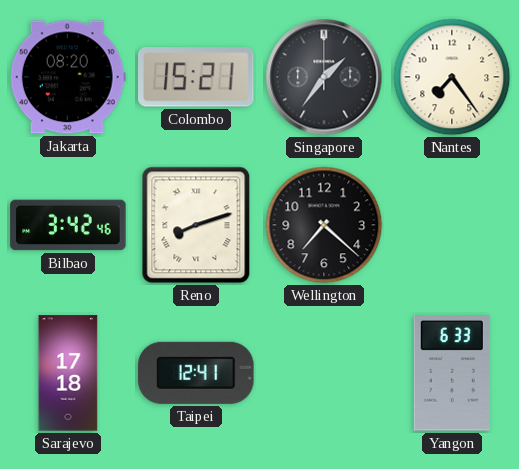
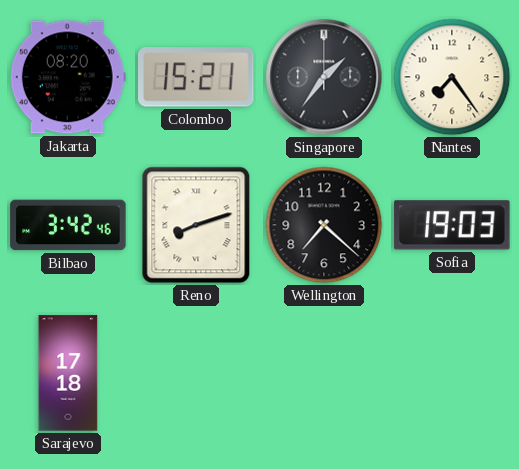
Sofia: none -> 19:03
Taipei: 12:41 -> none
Yangon: 6:33 -> none
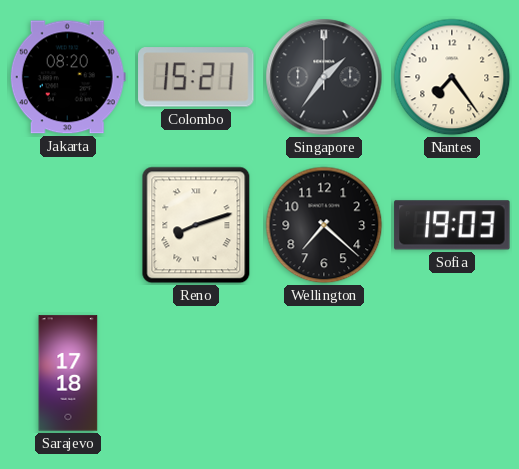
Bilbao: 3:42 -> none
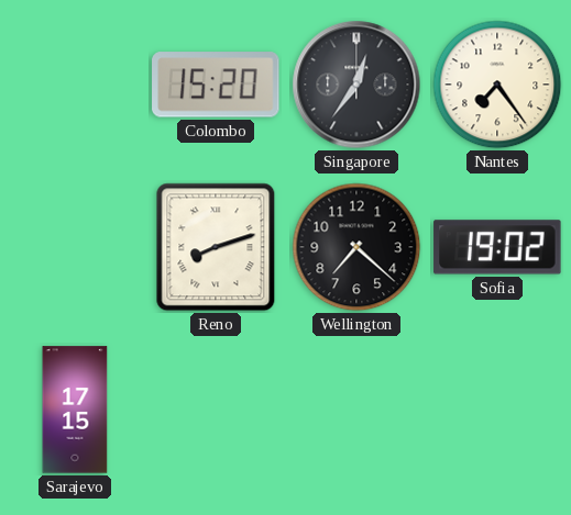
Jakarta: 08:20 -> none
Colombo: 15:21 -> 15:20
Singapore: 1:36 -> 12:36
Sofia: 19:03 -> 19:02
Sarajevo: 17:18 -> 17:15
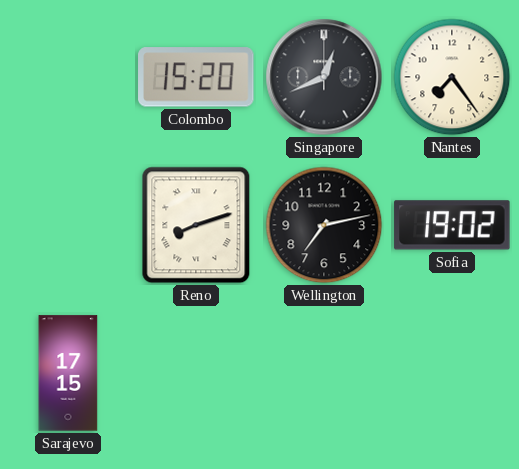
Singapore: 12:36 -> 12:41
Wellington: 7:22 -> 7:13
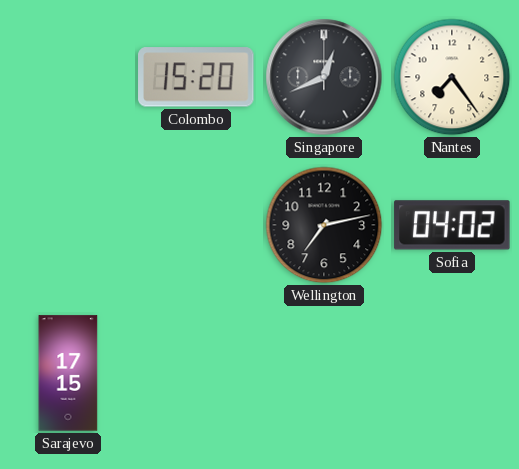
Reno: 8:12 -> none
Sofia: 19:02 -> 04:02
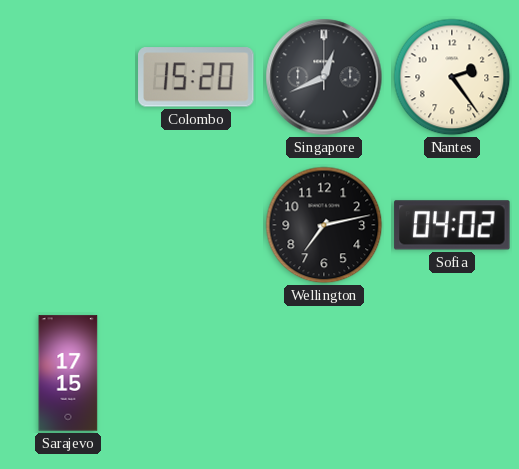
Nantes: 7:24 -> 2:24
